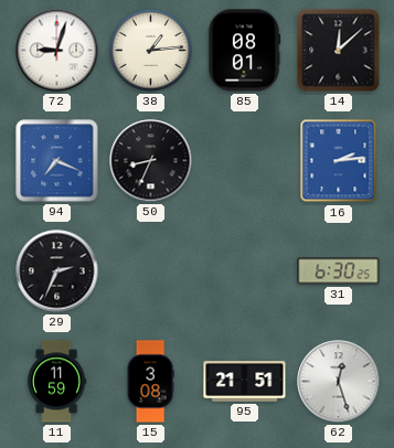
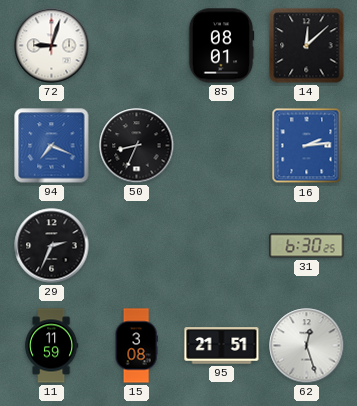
38: 1:14 -> none
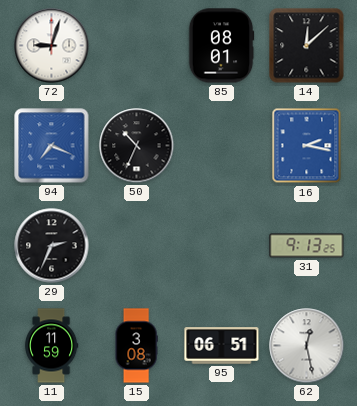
50: 8:34 -> 10:34
16: 2:14 -> 2:17
31: 6:30 -> 9:13
95: 21:51 -> 06:51
62: 12:27 -> 12:28
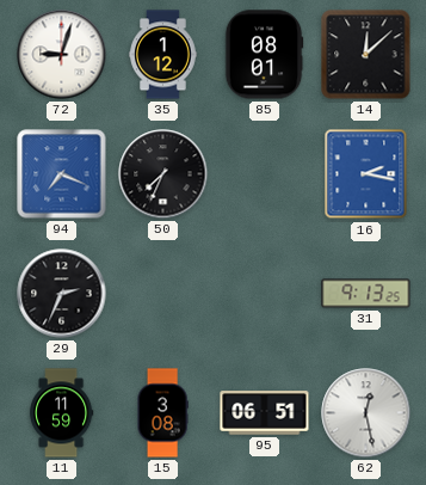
35: none -> 1:12
50: 10:34 -> 7:34
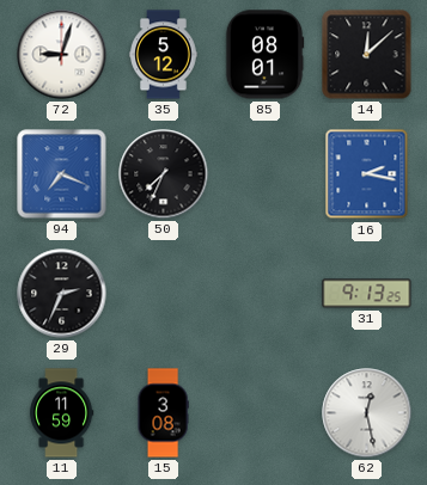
35: 1:12 -> 5:12
95: 06:51 -> none
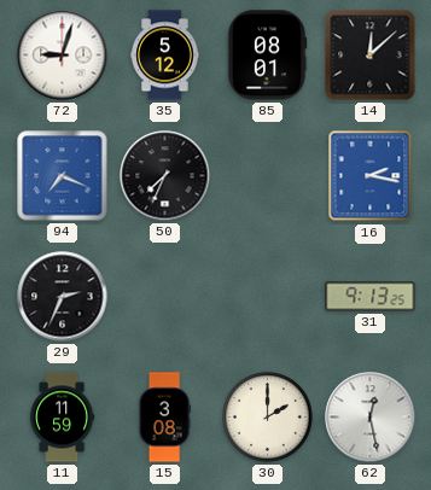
30: none -> 2:00
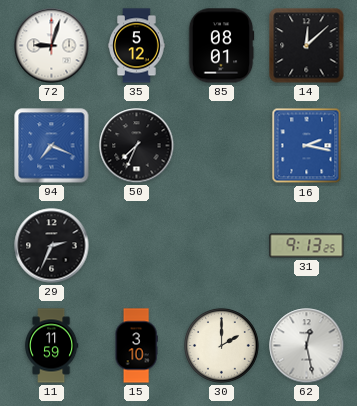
15: 3:08 -> 3:10
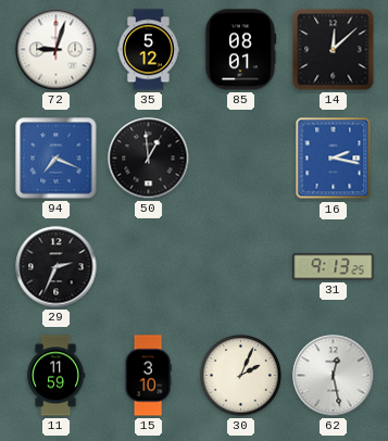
50: 7:34 -> 12:59
30: 2:00 -> 2:04
